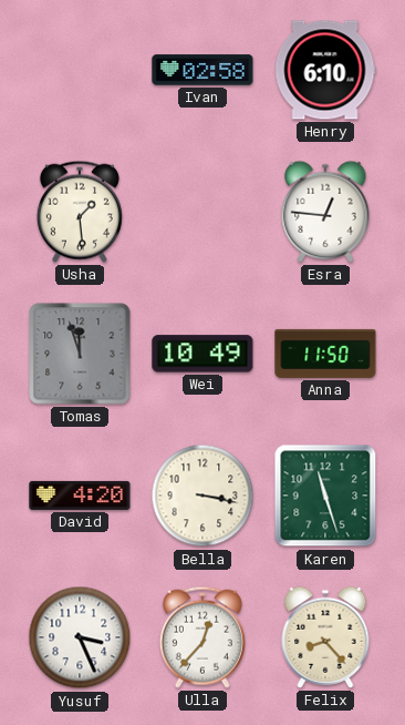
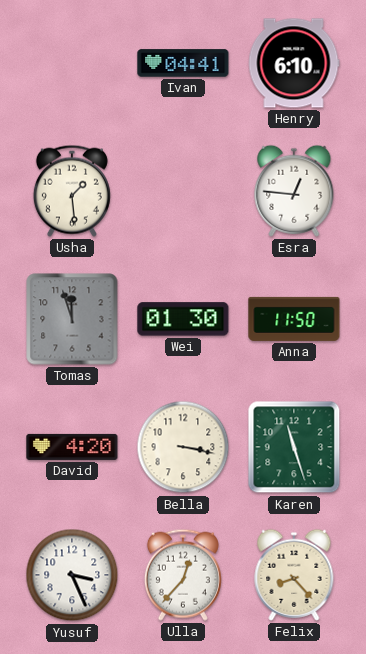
Ivan: 02:58 -> 04:41
Wei: 10:49 -> 01:30
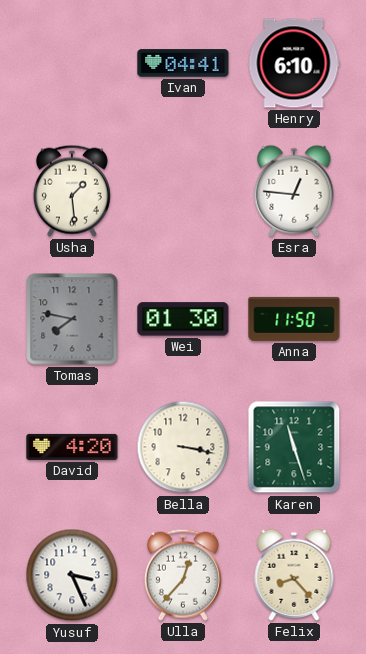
Tomas: 11:57 -> 7:47
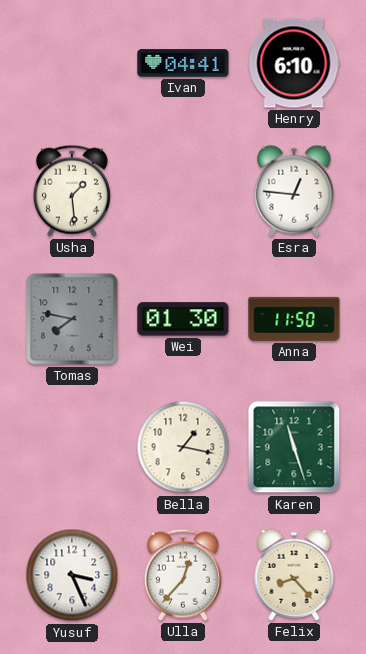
David: 4:20 -> none
Bella: 3:17 -> 1:17
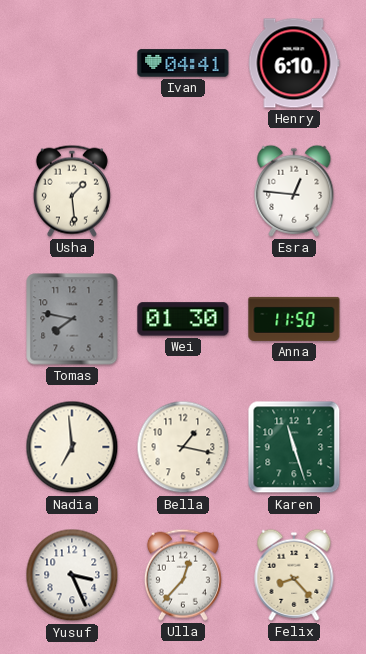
Nadia: none -> 6:59
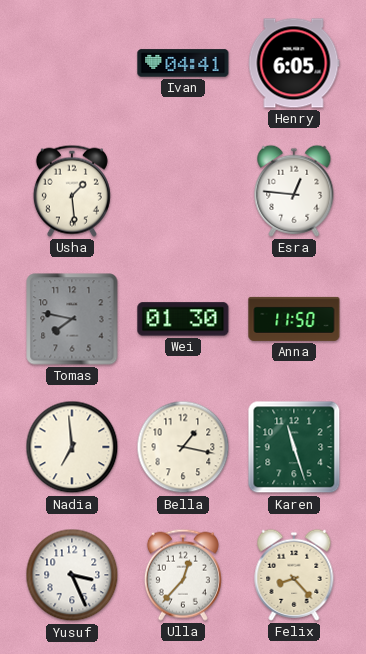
Henry: 6:10 -> 6:05
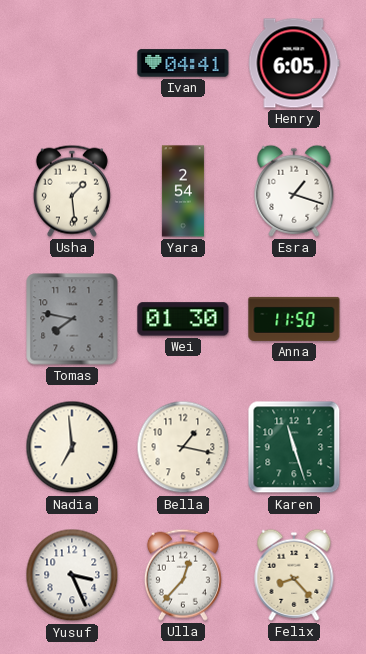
Yara: none -> 2:54
Esra: 12:46 -> 1:18
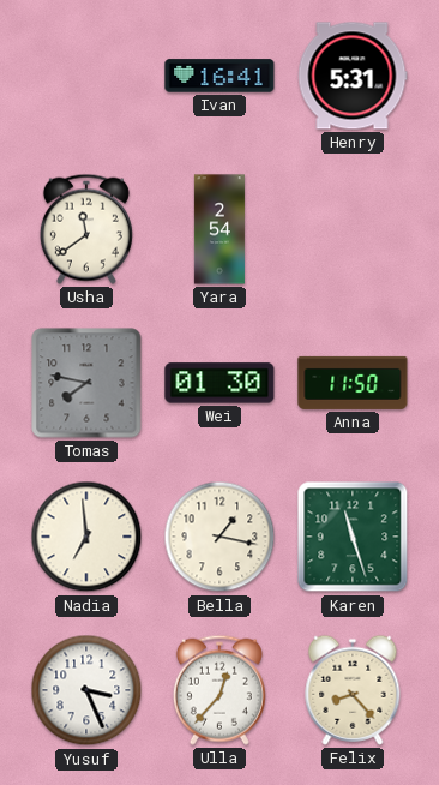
Ivan: 04:41 -> 16:41
Henry: 6:05 -> 5:31
Usha: 1:29 -> 11:39
Esra: 1:18 -> none
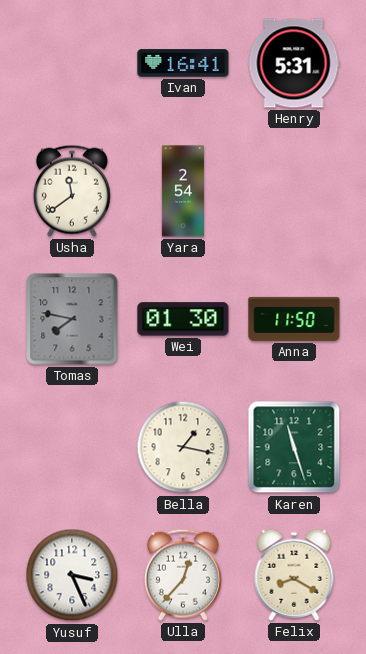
Nadia: 6:59 -> none
Felix: 8:23 -> 8:20
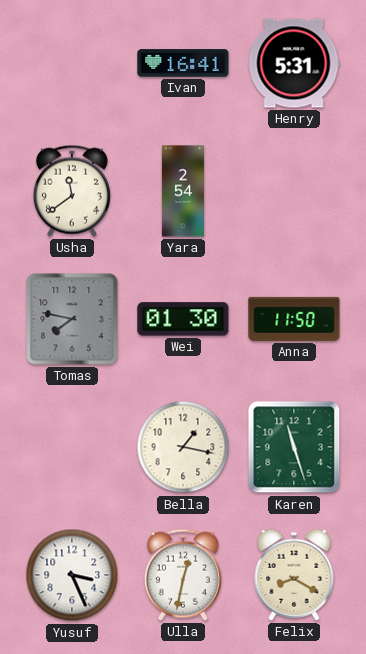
Ulla: 12:37 -> 12:32
